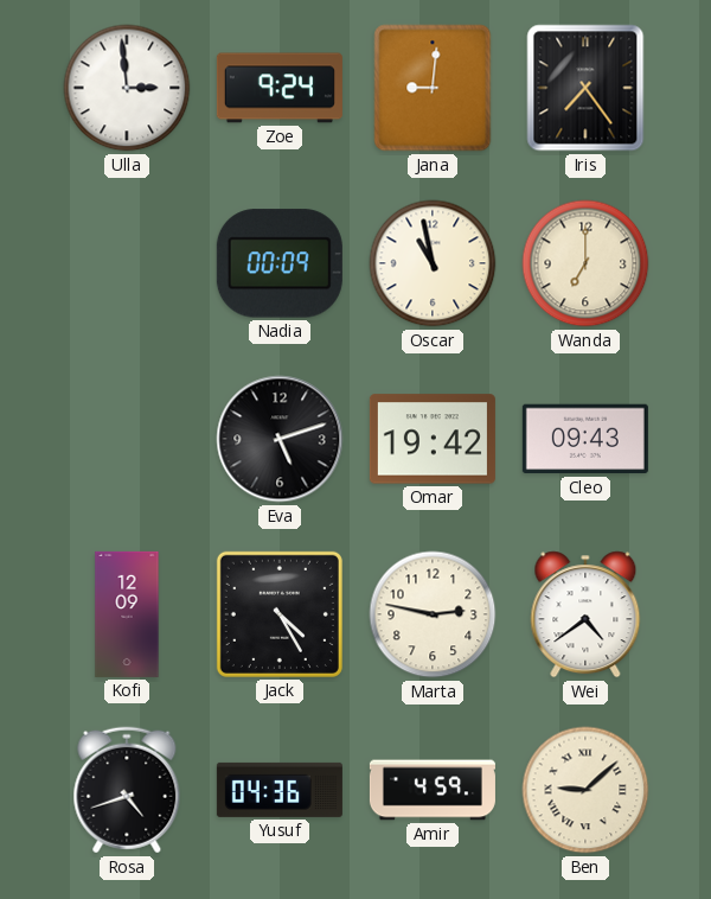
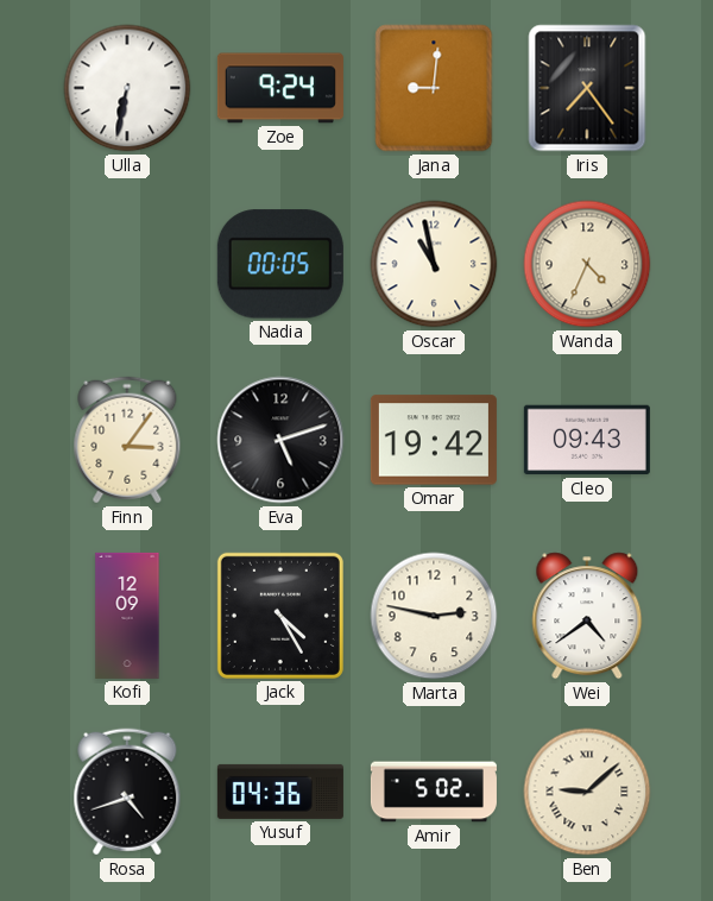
Ulla: 2:59 -> 6:32
Nadia: 00:09 -> 00:05
Wanda: 7:00 -> 4:34
Finn: none -> 3:06
Amir: 4:59 -> 5:02
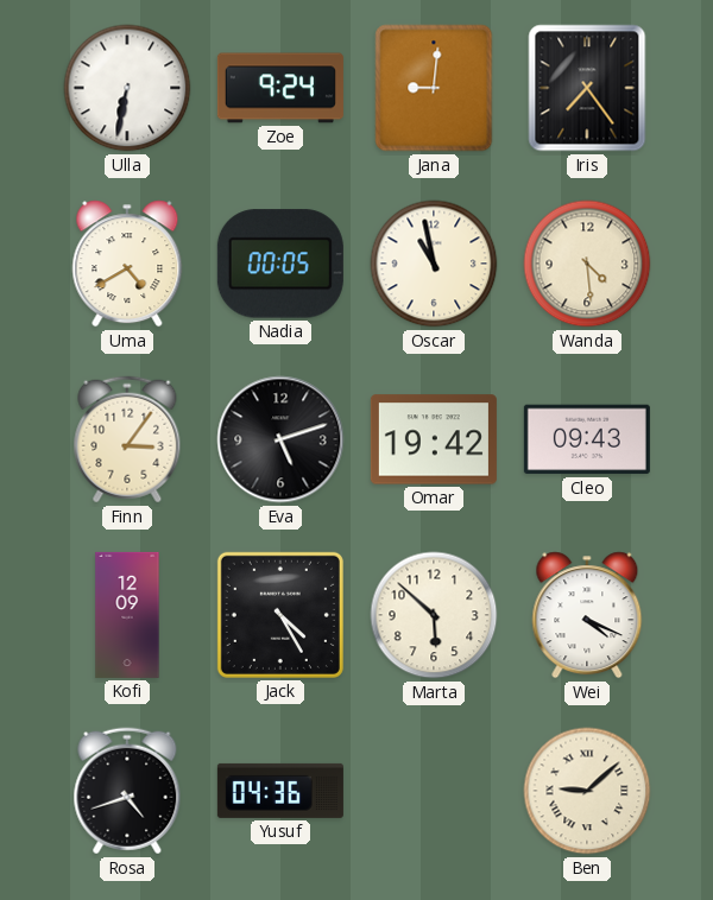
Uma: none -> 4:40
Wanda: 4:34 -> 4:29
Marta: 2:47 -> 5:52
Wei: 4:39 -> 4:19
Amir: 5:02 -> none
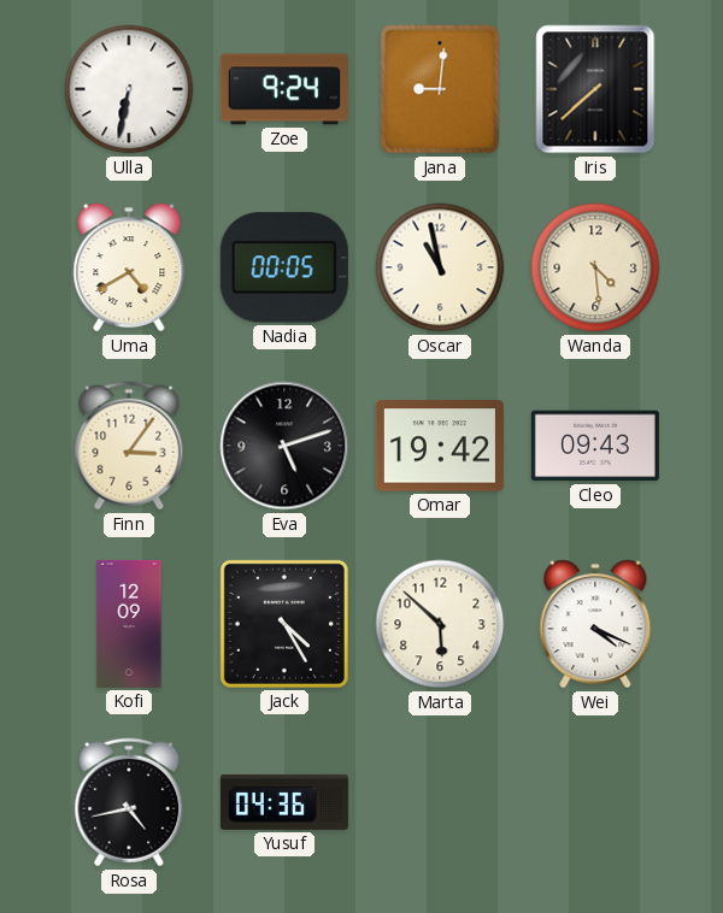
Iris: 7:24 -> 7:38
Rosa: 4:42 -> 4:43
Ben: 9:08 -> none
